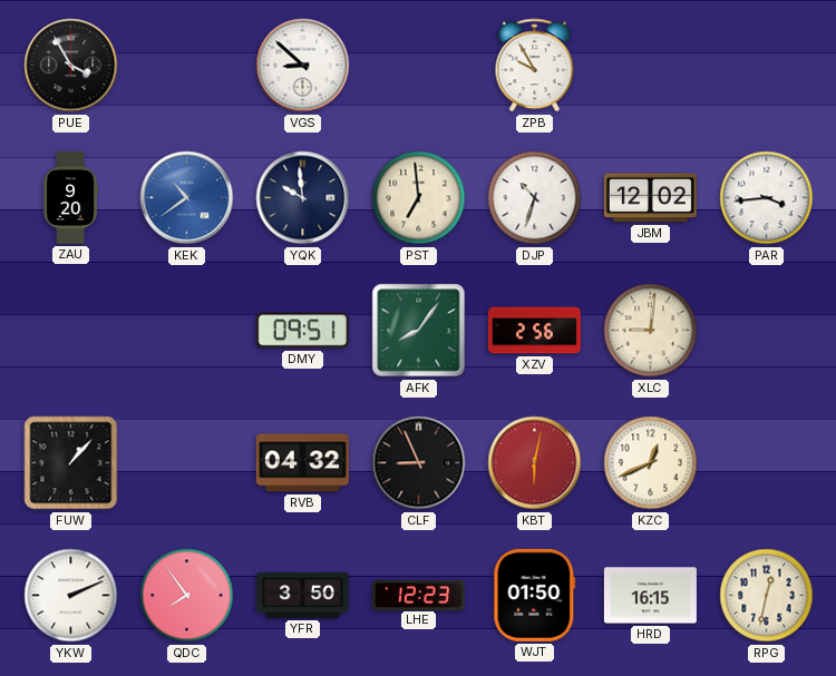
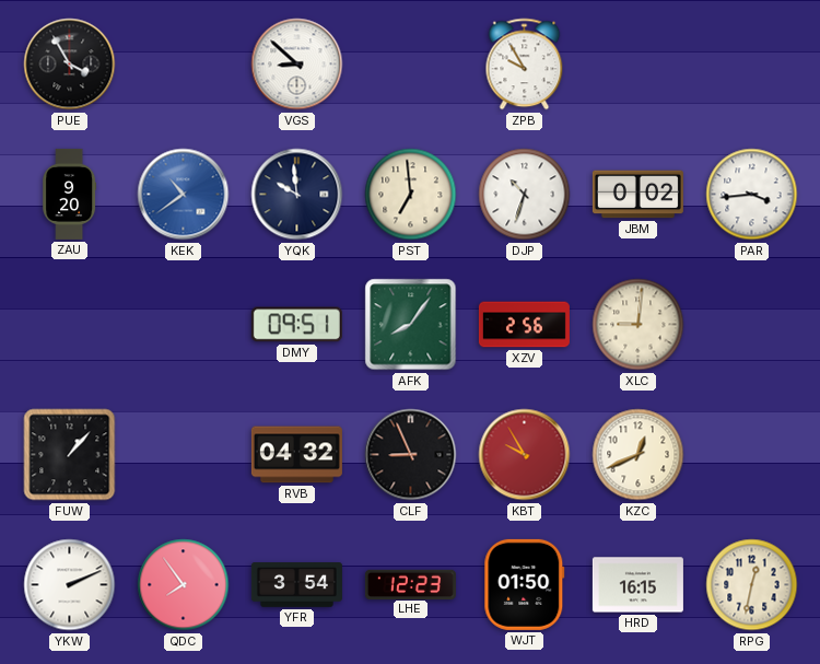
JBM: 12:02 -> 0:02
KBT: 6:02 -> 9:55
YFR: 3:50 -> 3:54
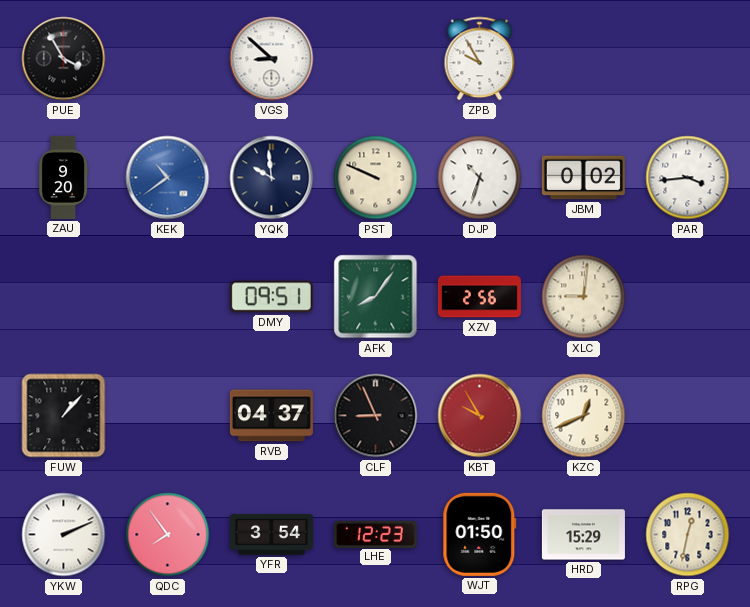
PST: 6:59 -> 9:49
RVB: 04:32 -> 04:37
HRD: 16:15 -> 15:29
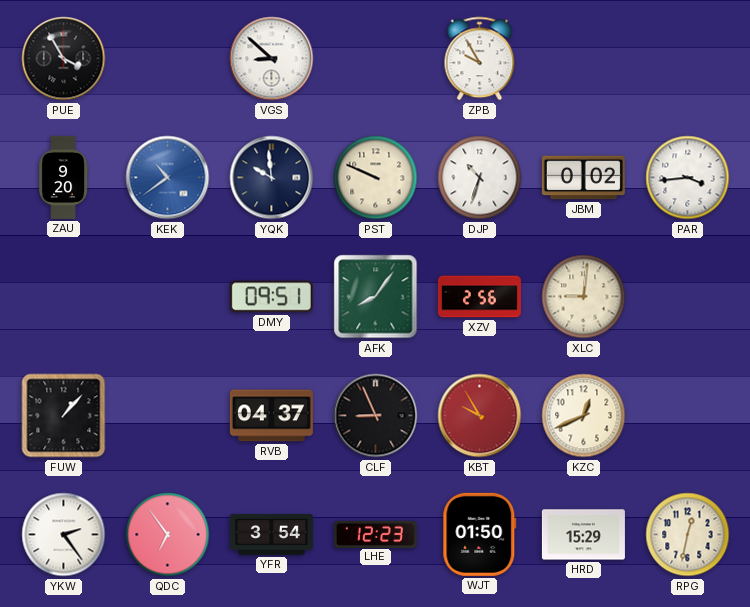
YKW: 2:11 -> 2:24
QDC: 7:54 -> 6:54
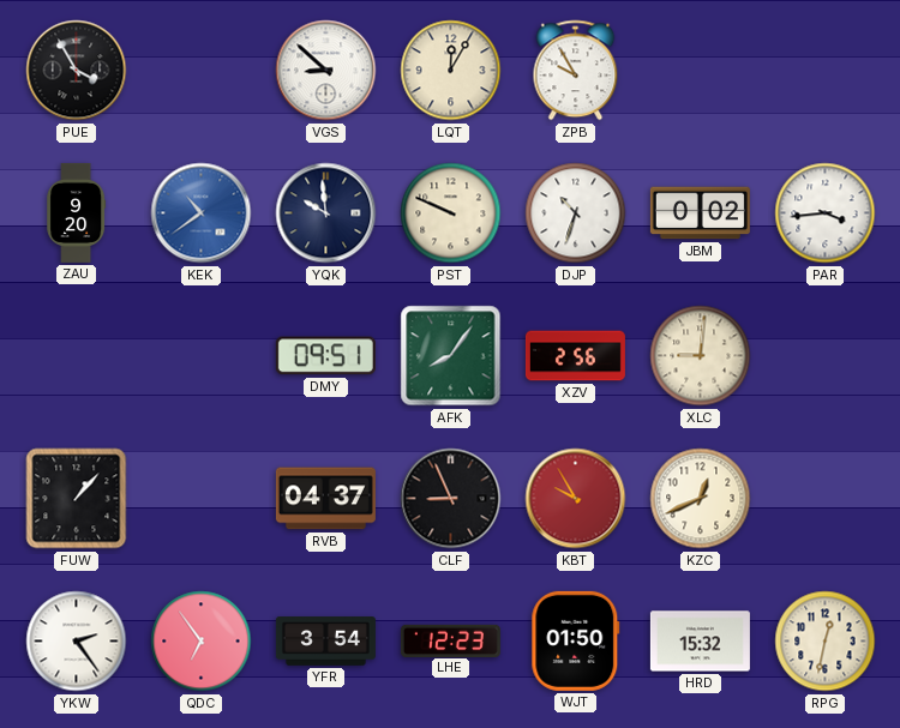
LQT: none -> 12:05
HRD: 15:29 -> 15:32
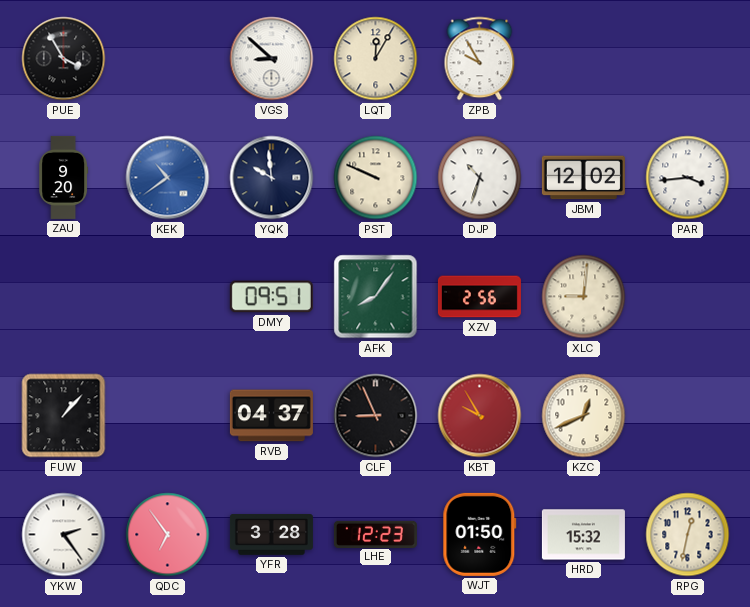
JBM: 0:02 -> 12:02
YFR: 3:54 -> 3:28
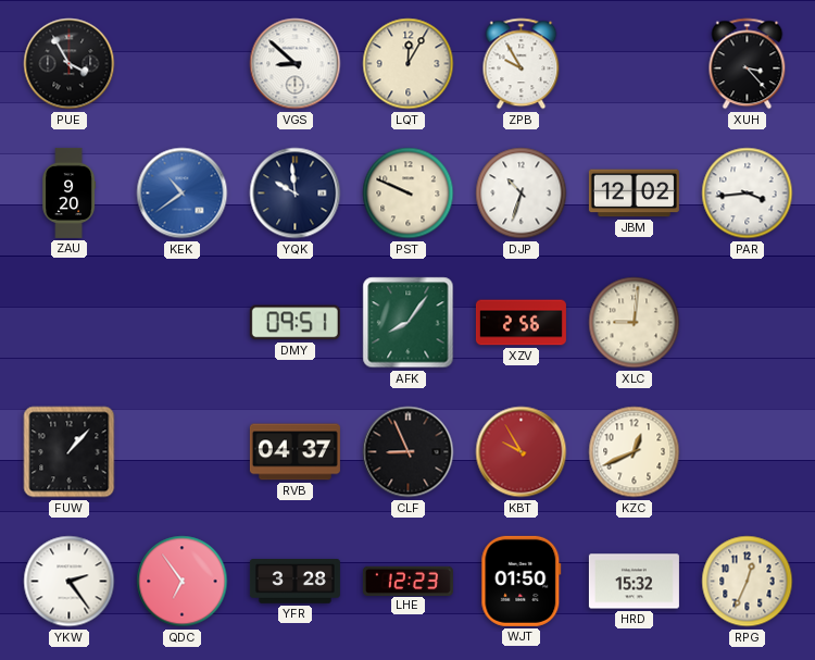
XUH: none -> 3:23
RPG: 12:32 -> 12:34
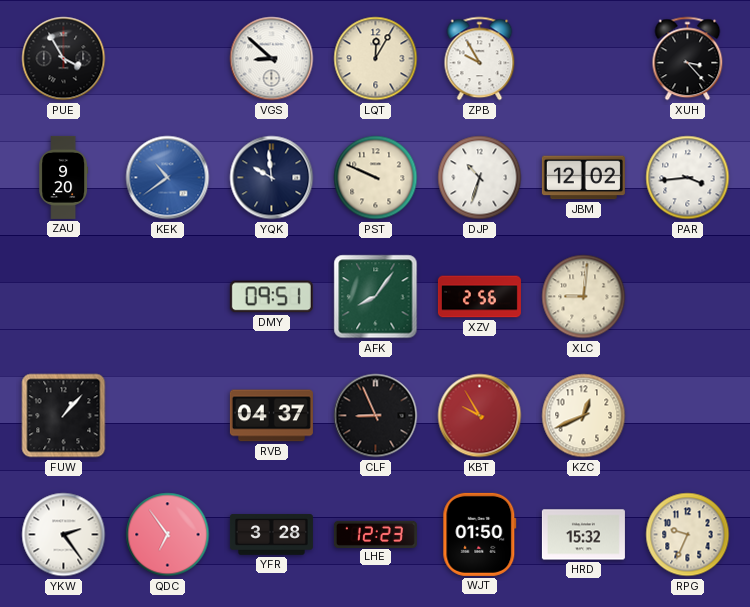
RPG: 12:34 -> 9:34
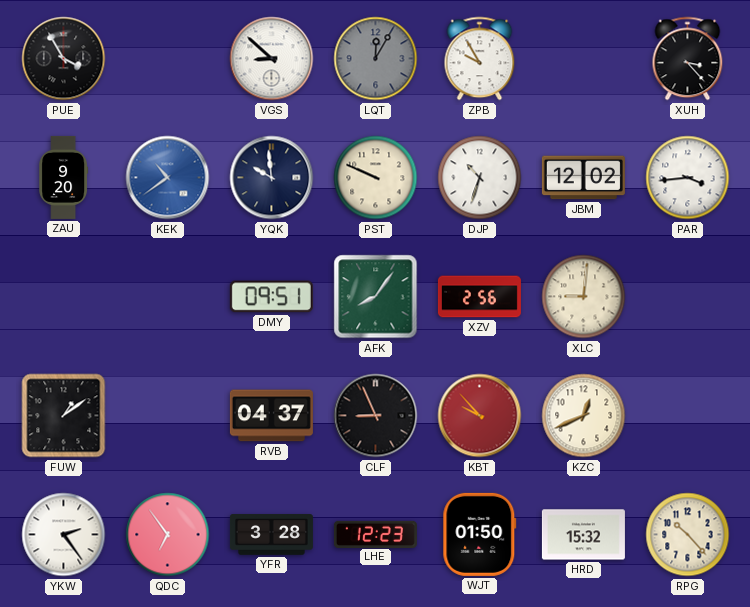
LQT dial: cream -> grey
FUW: 1:07 -> 1:09
KBT: 9:55 -> 9:53
RPG: 9:34 -> 10:23
